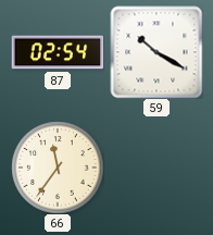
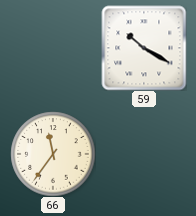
87: 02:54 -> none
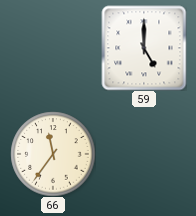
59: 10:20 -> 5:00
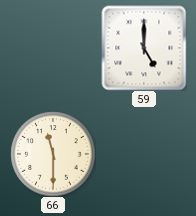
66: 11:36 -> 11:30
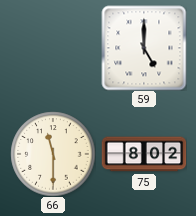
75: none -> 8:02
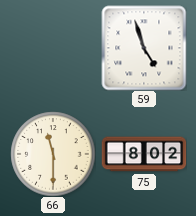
59: 5:00 -> 4:57
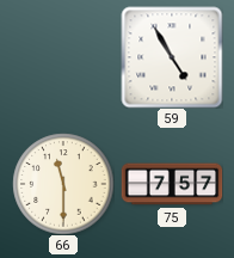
59: 4:57 -> 4:55
75: 8:02 -> 7:57
